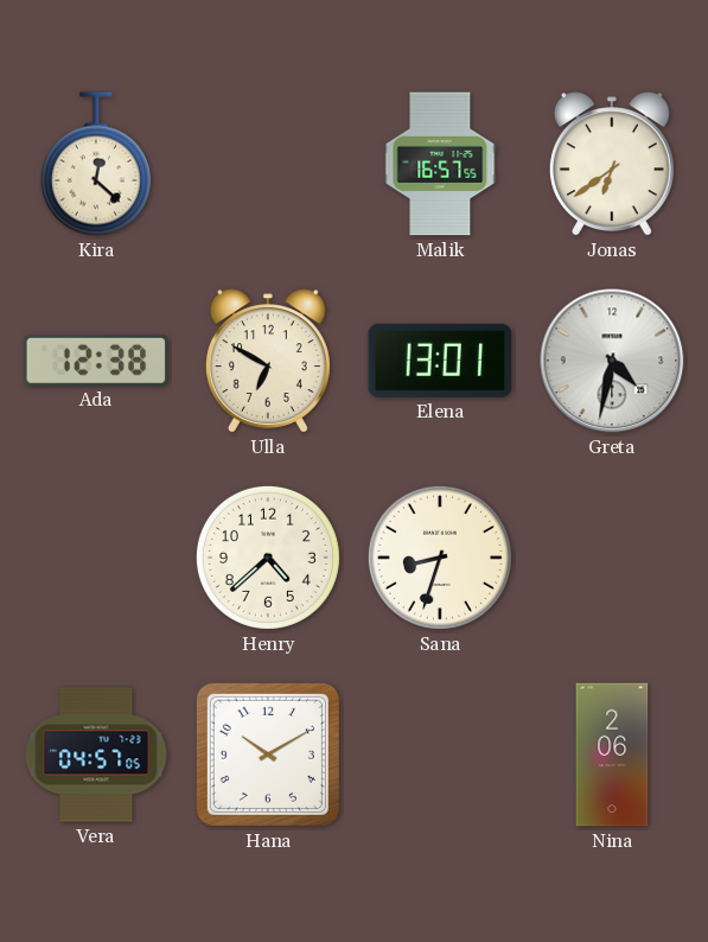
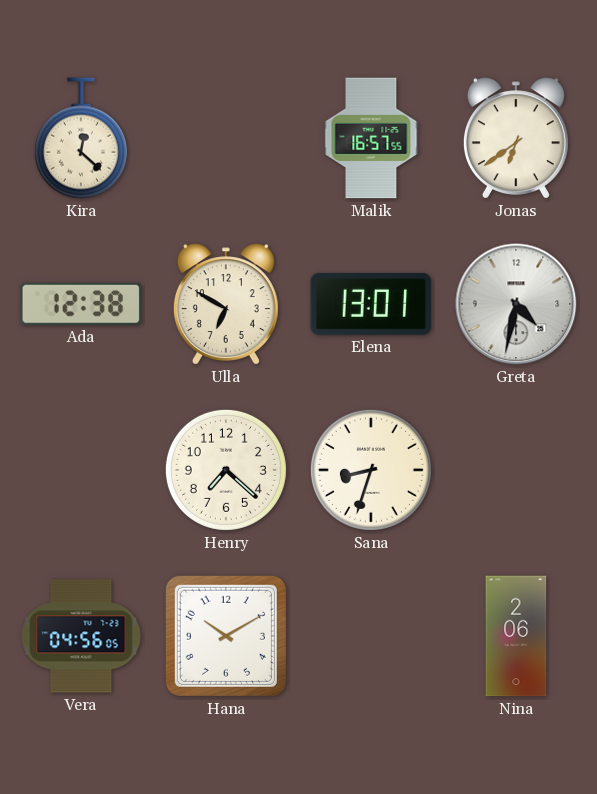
Henry: 4:38 -> 7:22
Vera: 04:57 -> 04:56
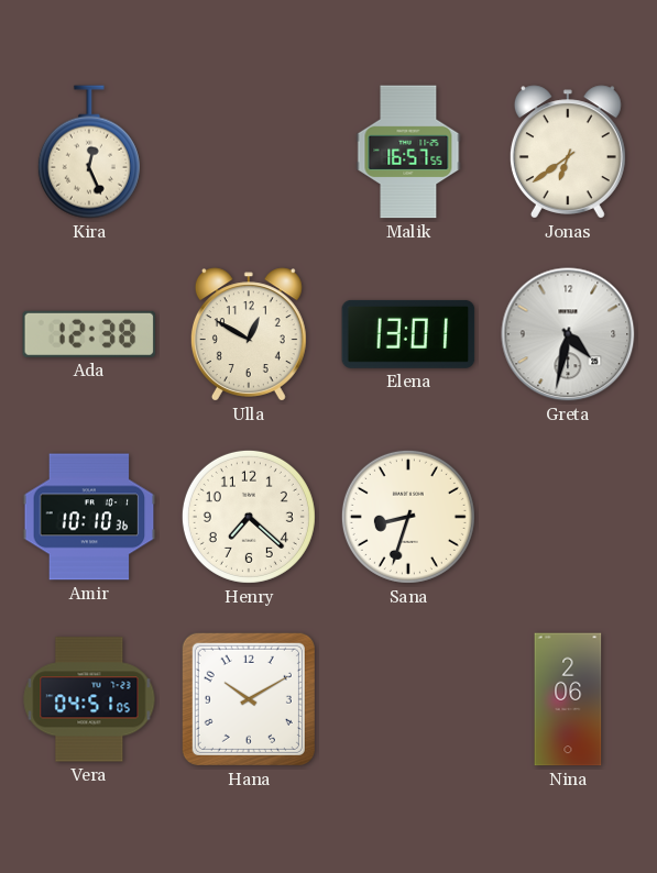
Kira: 12:22 -> 12:26
Ulla: 6:50 -> 12:50
Amir: none -> 10:10
Vera: 04:56 -> 04:51
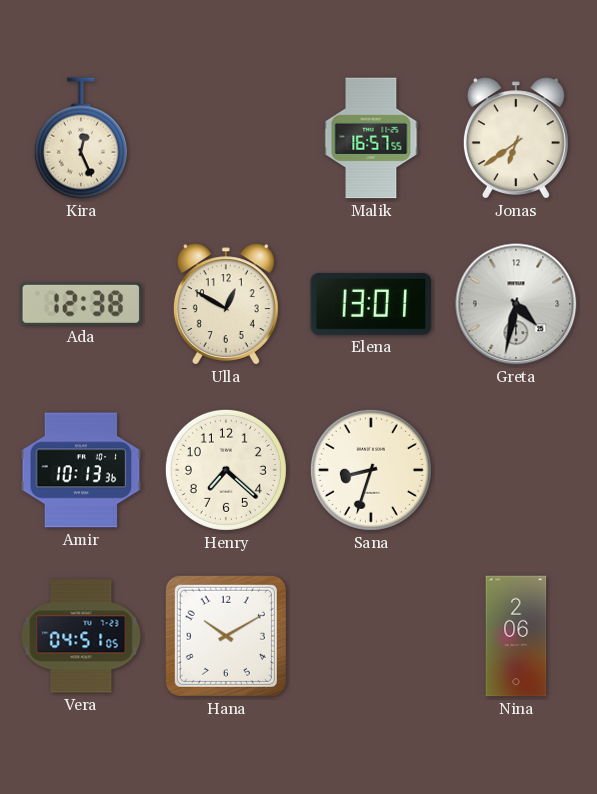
Amir: 10:10 -> 10:13
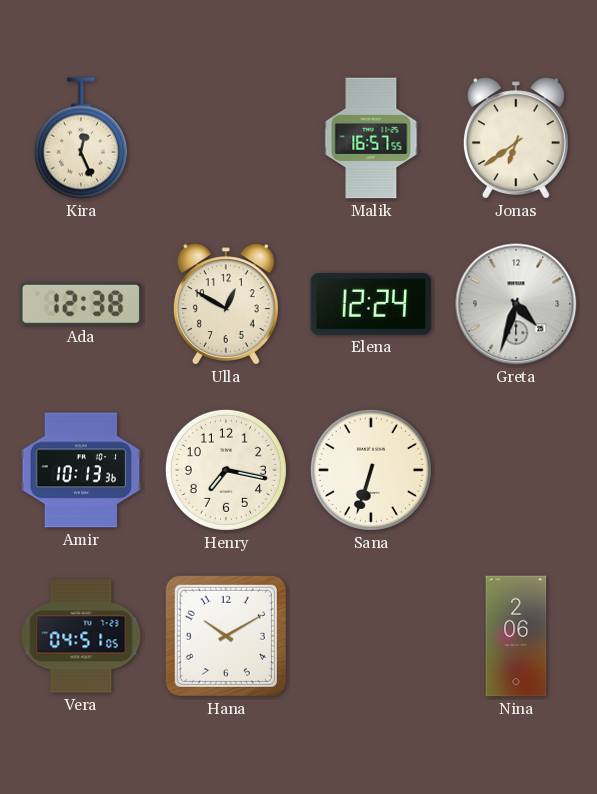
Elena: 13:01 -> 12:24
Greta: 4:32 -> 4:33
Henry: 7:22 -> 7:17
Sana: 8:33 -> 6:33
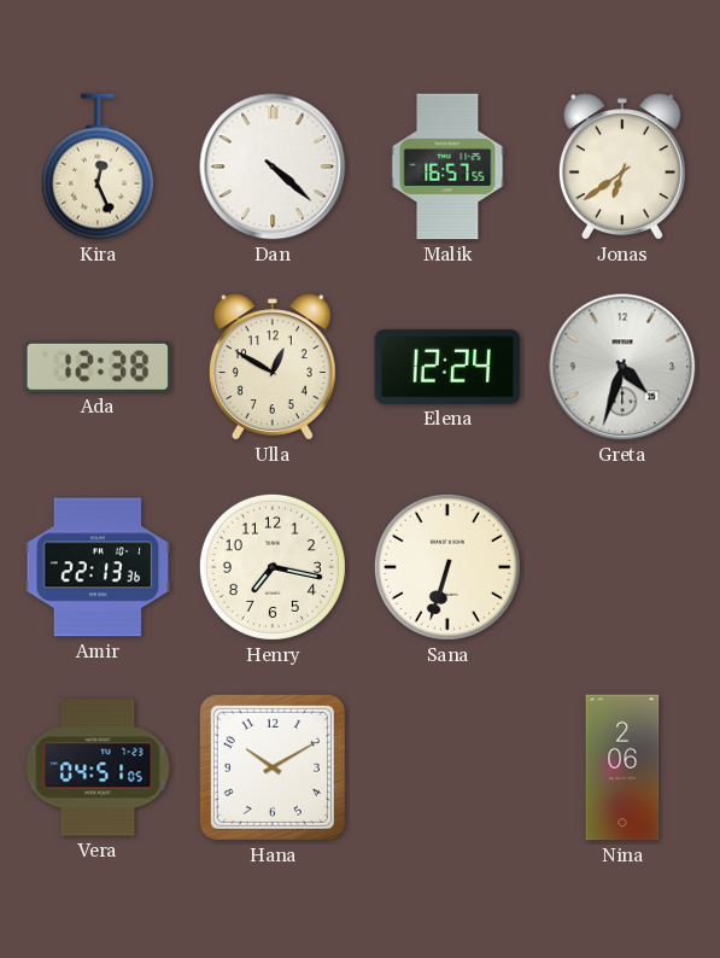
Dan: none -> 4:22
Amir: 10:13 -> 22:13
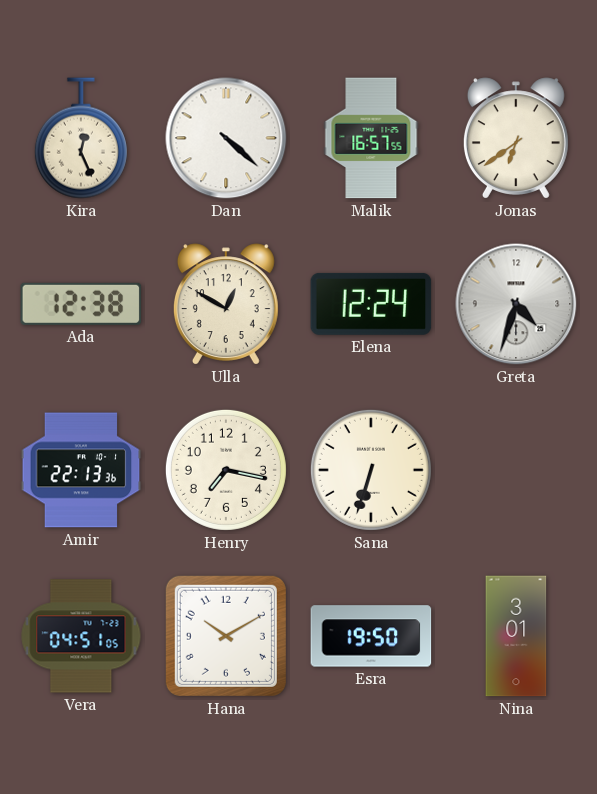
Esra: none -> 19:50
Nina: 2:06 -> 3:01
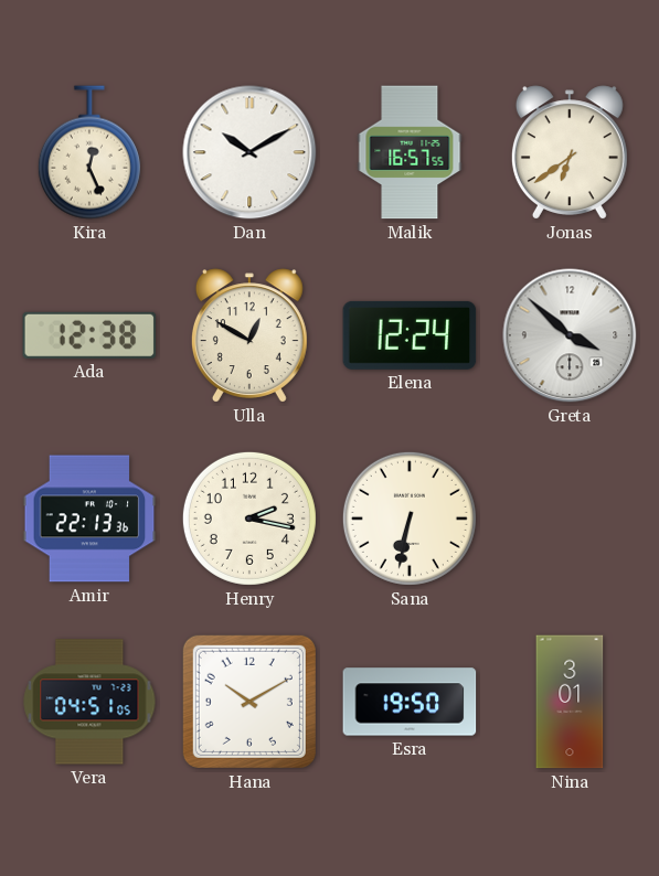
Dan: 4:22 -> 10:10
Greta: 4:33 -> 3:52
Henry: 7:17 -> 2:17
Sana: 6:33 -> 6:32
